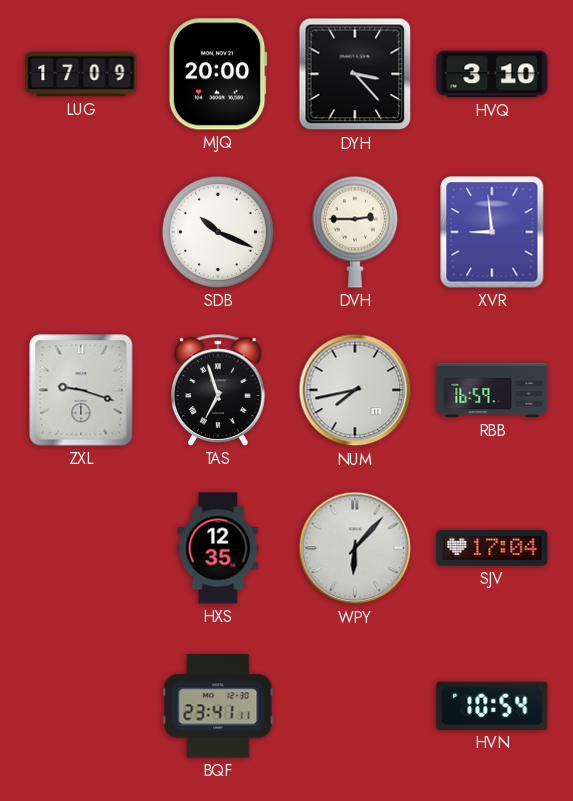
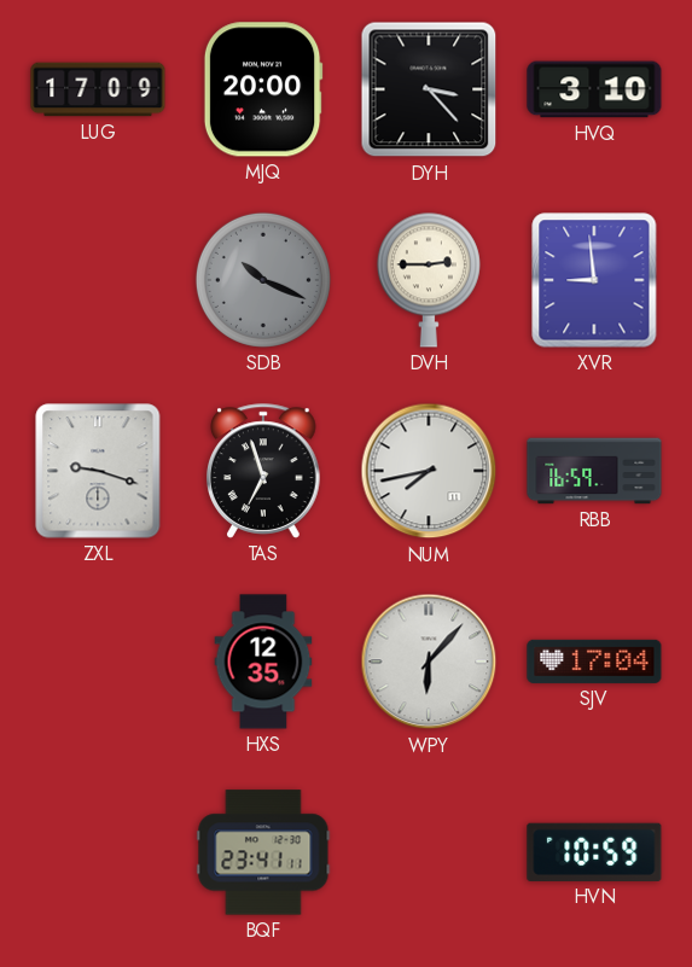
SDB dial: white -> grey
HVN: 10:54 -> 10:59
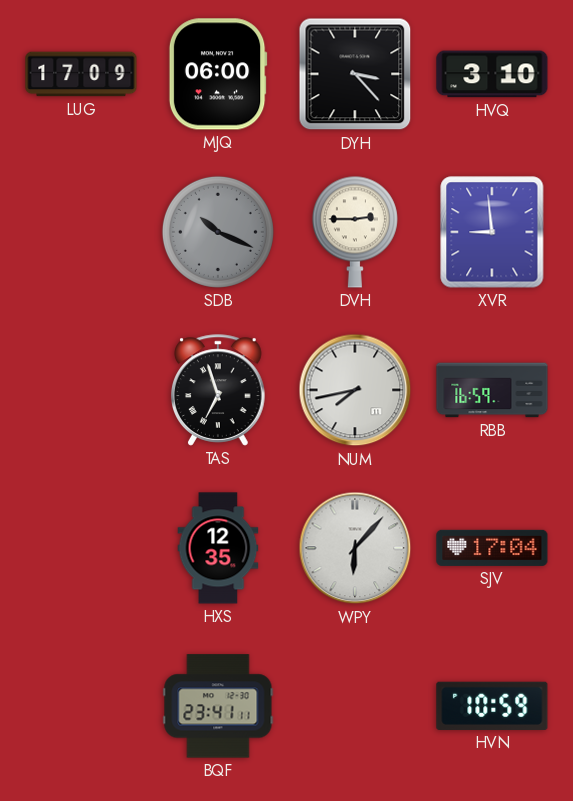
MJQ: 20:00 -> 06:00
ZXL: 9:18 -> none
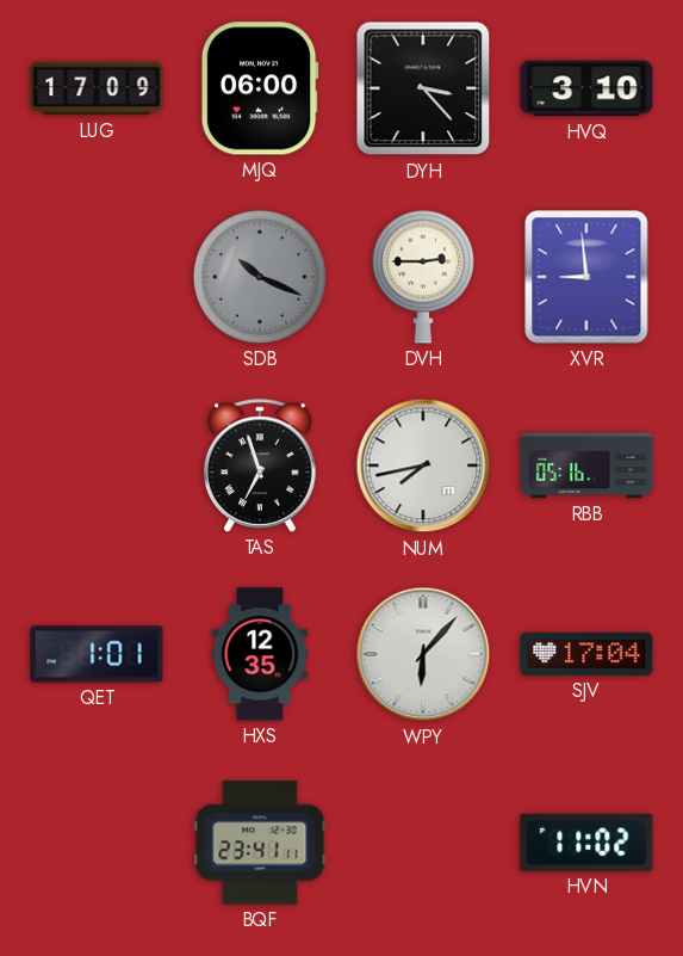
RBB: 16:59 -> 05:16
QET: none -> 1:01
HVN: 10:59 -> 11:02
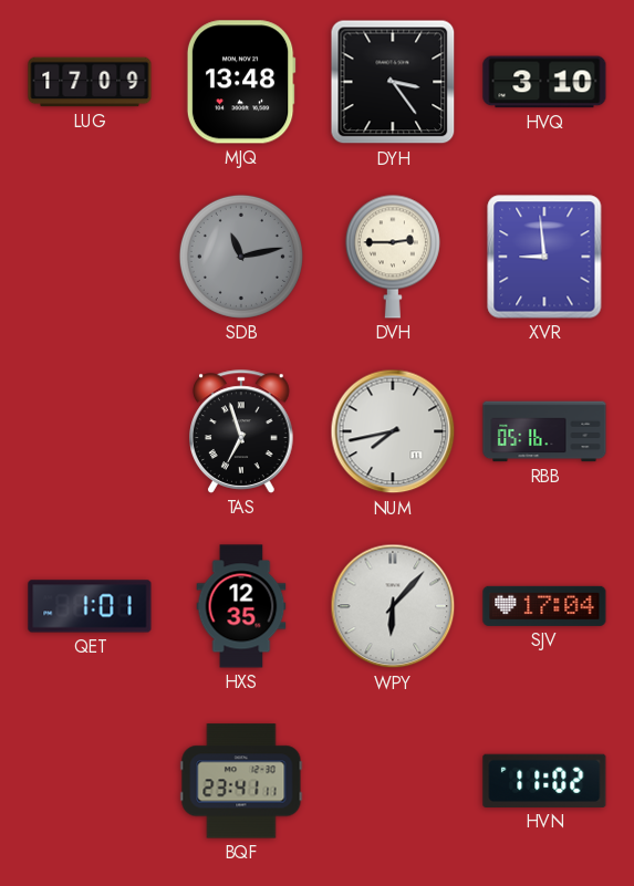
MJQ: 06:00 -> 13:48
DYH: 3:23 -> 3:24
SDB: 10:19 -> 11:13
